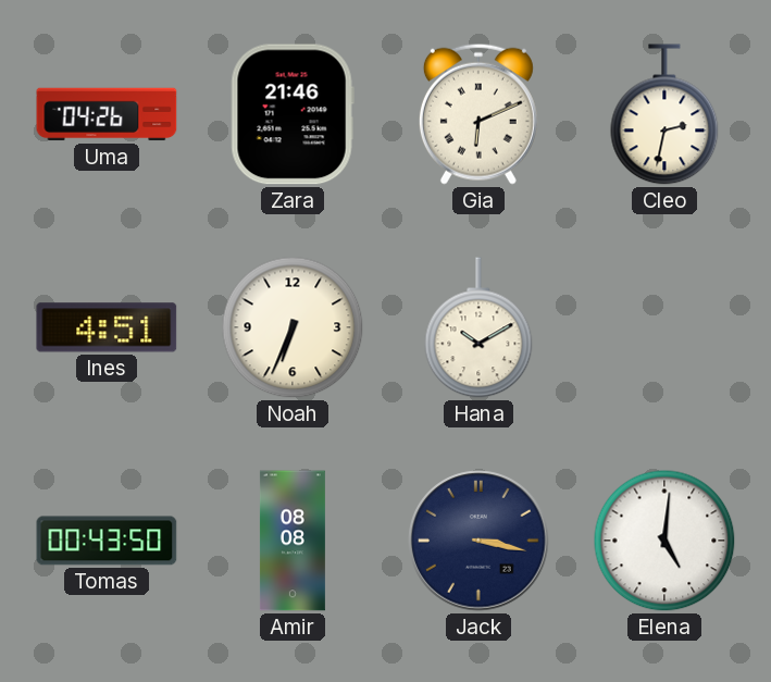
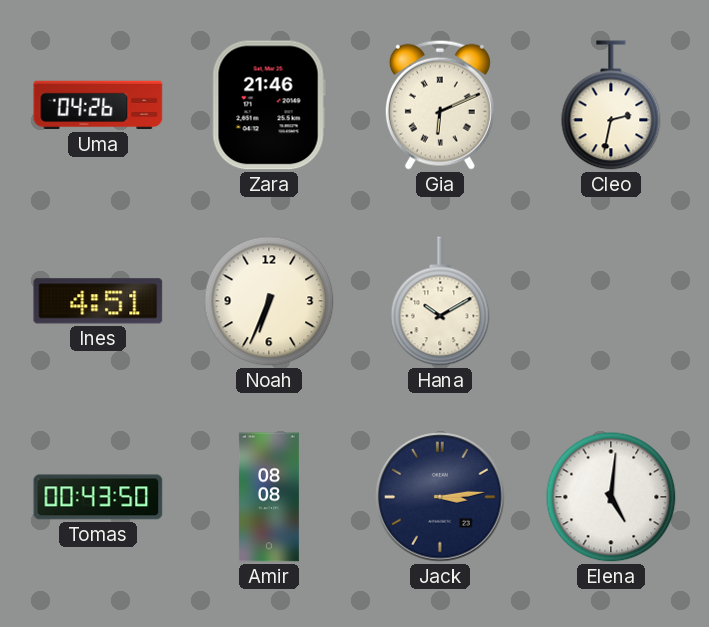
Jack: 3:17 -> 3:14
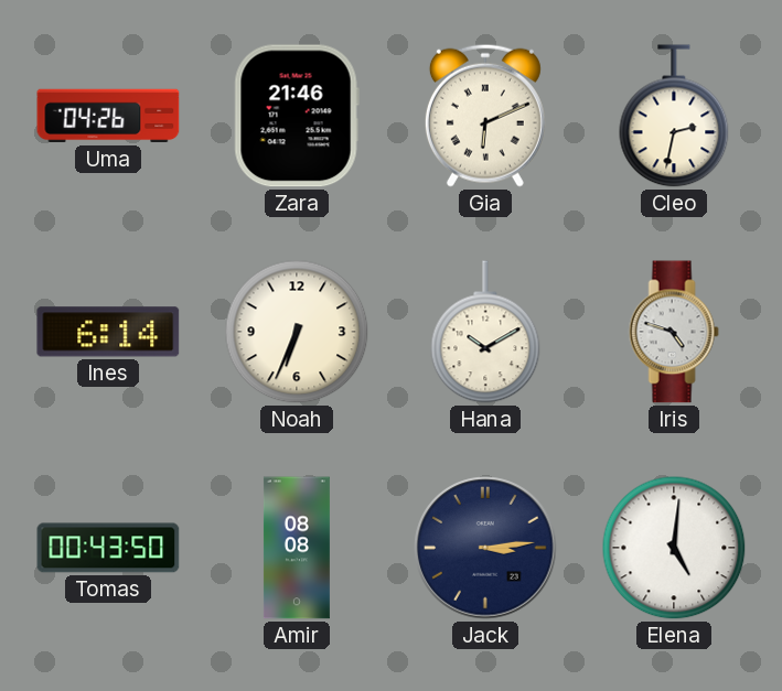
Ines: 4:51 -> 6:14
Iris: none -> 4:48
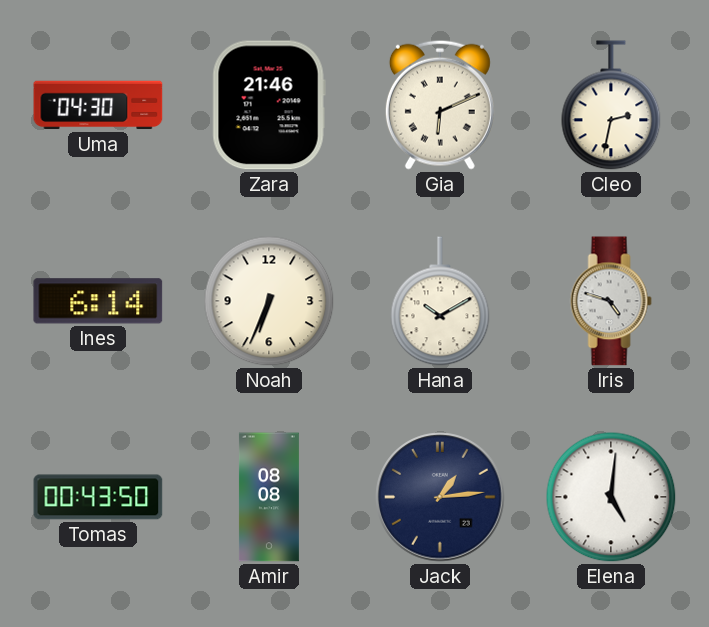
Uma: 04:26 -> 04:30
Jack: 3:14 -> 1:14
